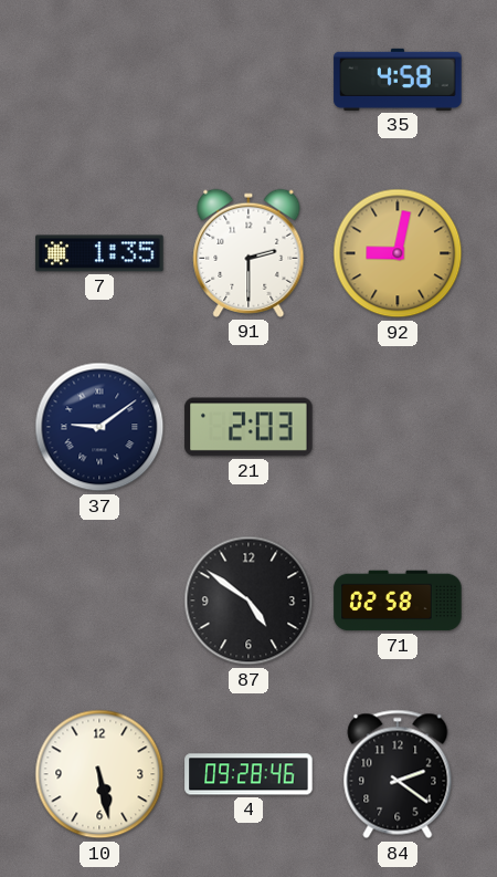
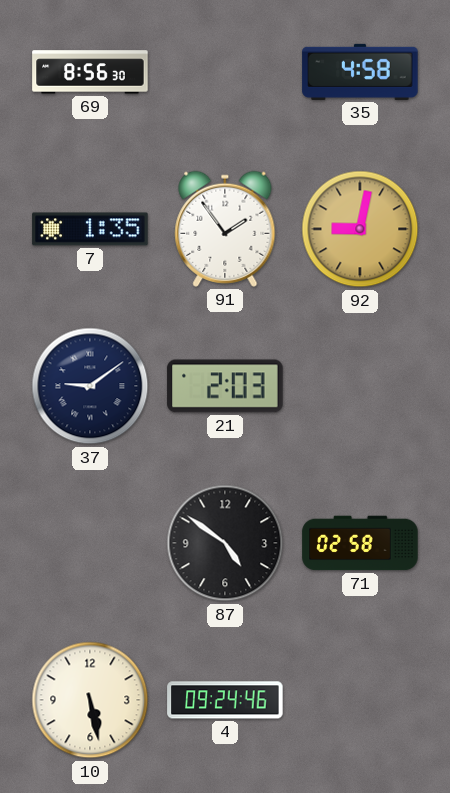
69: none -> 8:56
91: 2:30 -> 1:54
4: 09:28 -> 09:24
84: 2:21 -> none
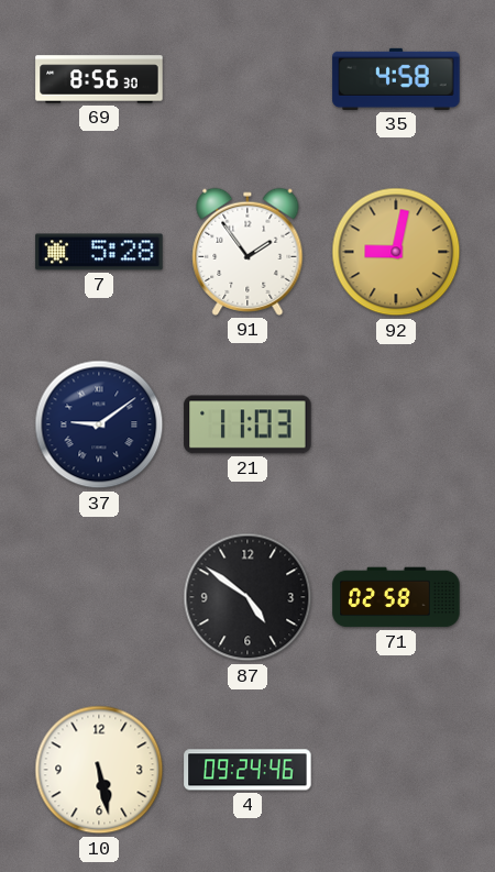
7: 1:35 -> 5:28
21: 2:03 -> 11:03
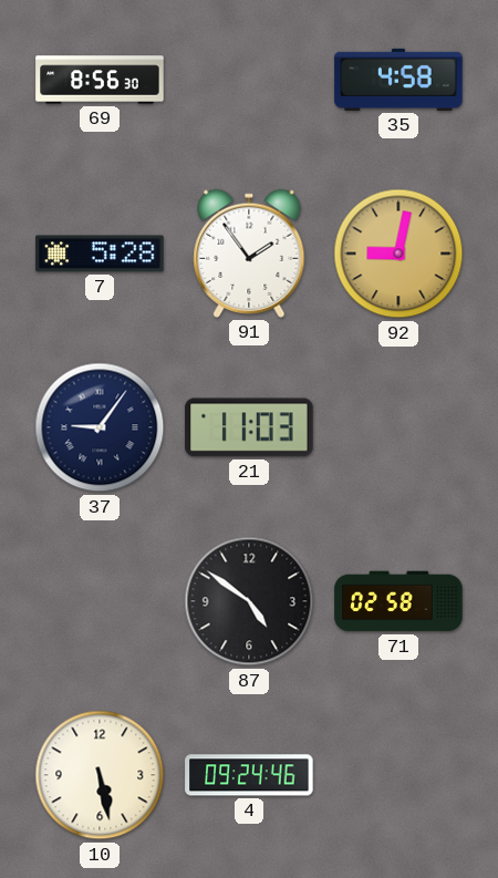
37: 9:09 -> 9:06
